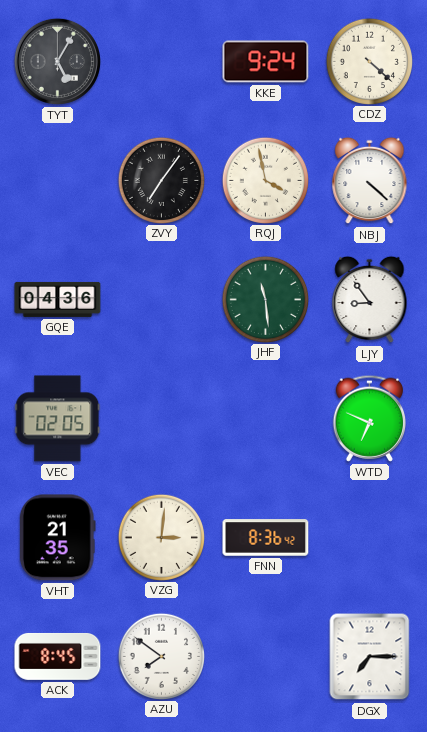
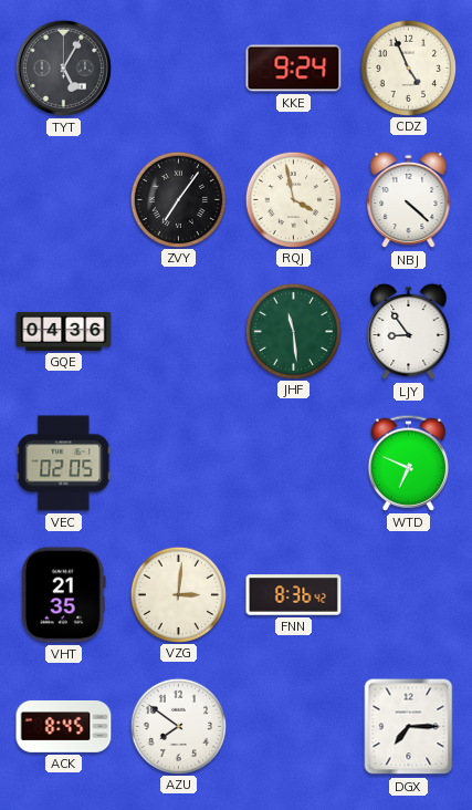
CDZ: 4:22 -> 4:56
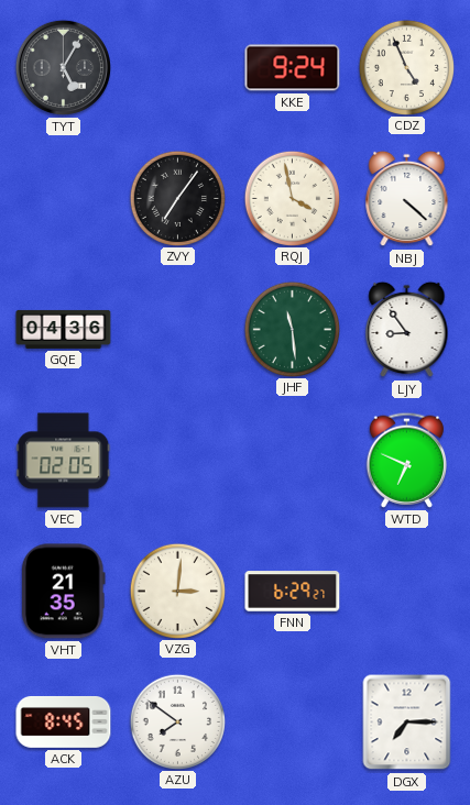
FNN: 8:36 -> 6:29
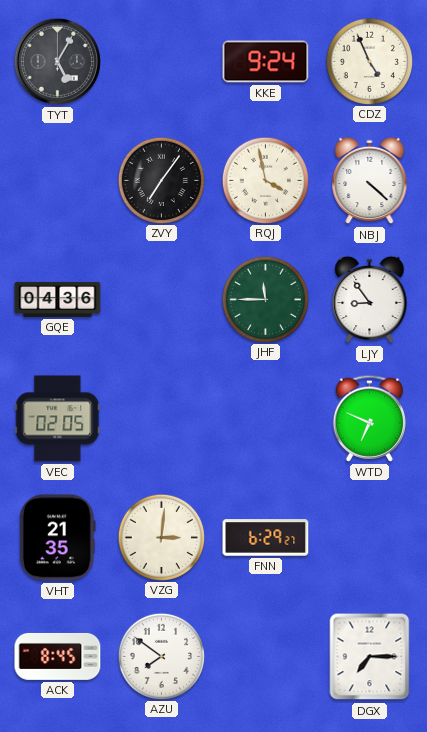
JHF: 11:29 -> 11:45
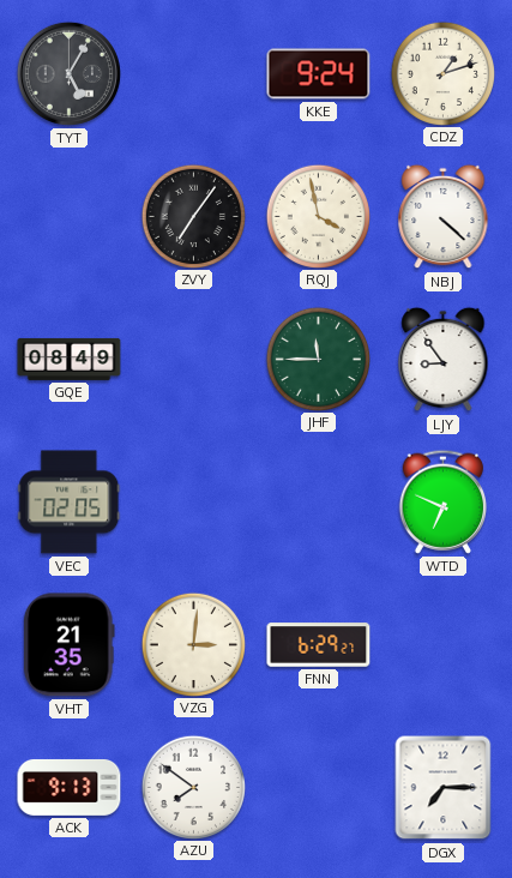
CDZ: 4:56 -> 1:12
GQE: 04:36 -> 08:49
ACK: 8:45 -> 9:13
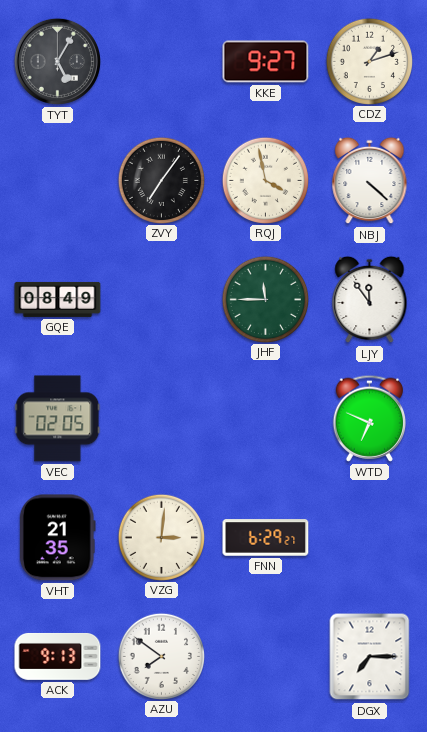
KKE: 9:24 -> 9:27
LJY: 8:54 -> 11:54
